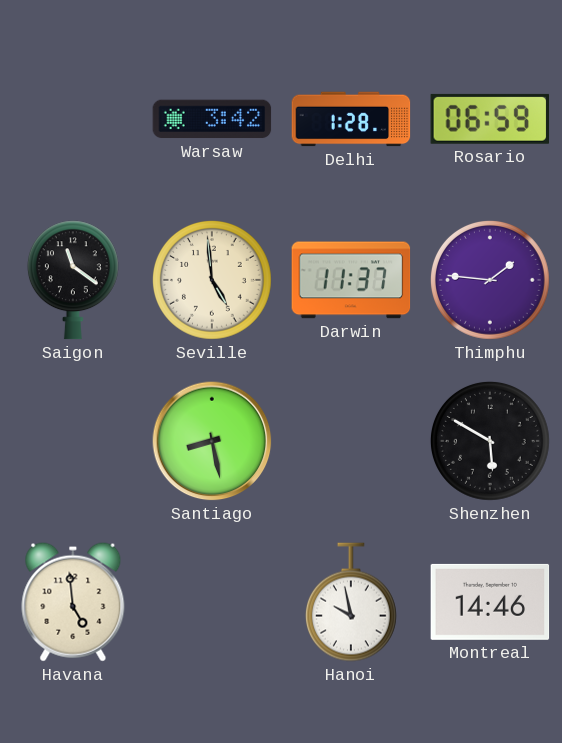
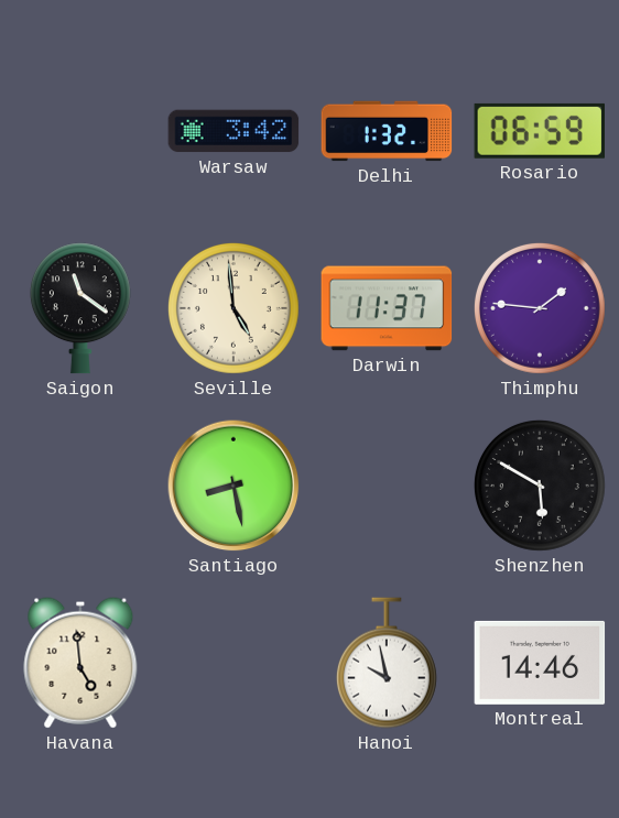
Delhi: 1:28 -> 1:32
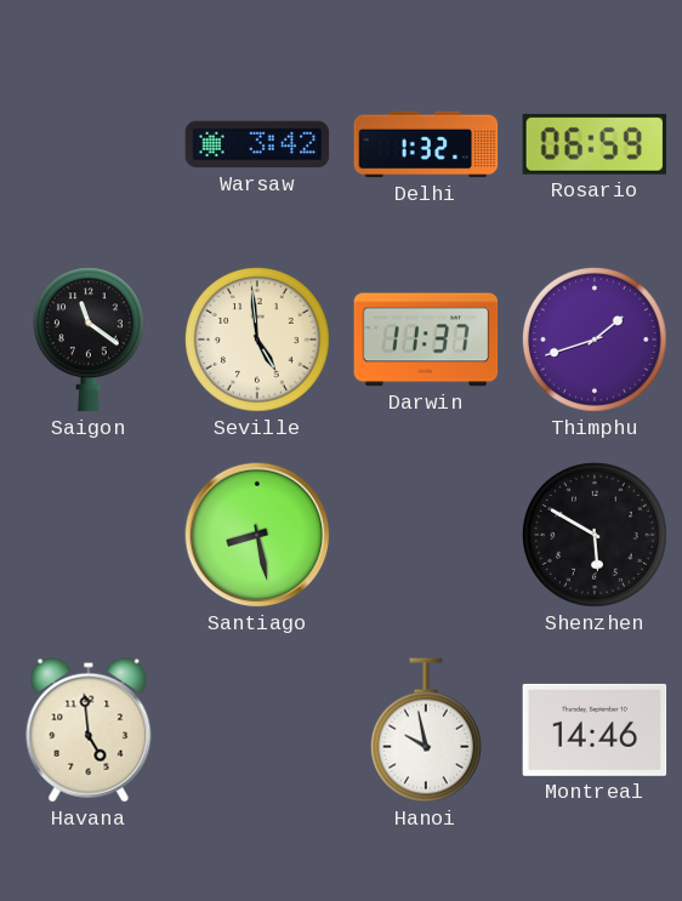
Thimphu: 1:46 -> 1:42
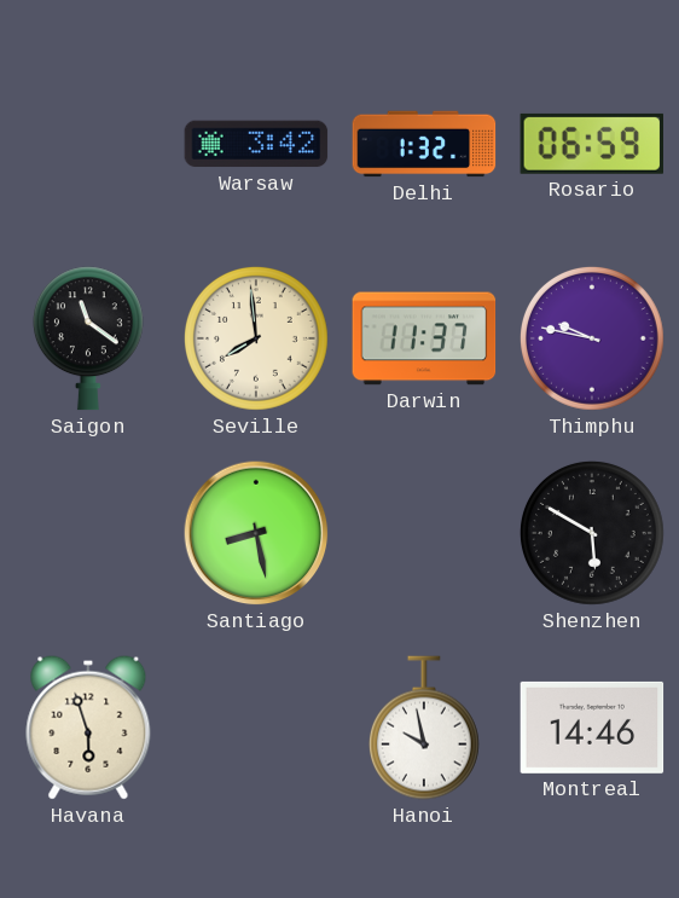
Seville: 4:59 -> 7:59
Thimphu: 1:42 -> 9:47
Havana: 4:59 -> 5:57
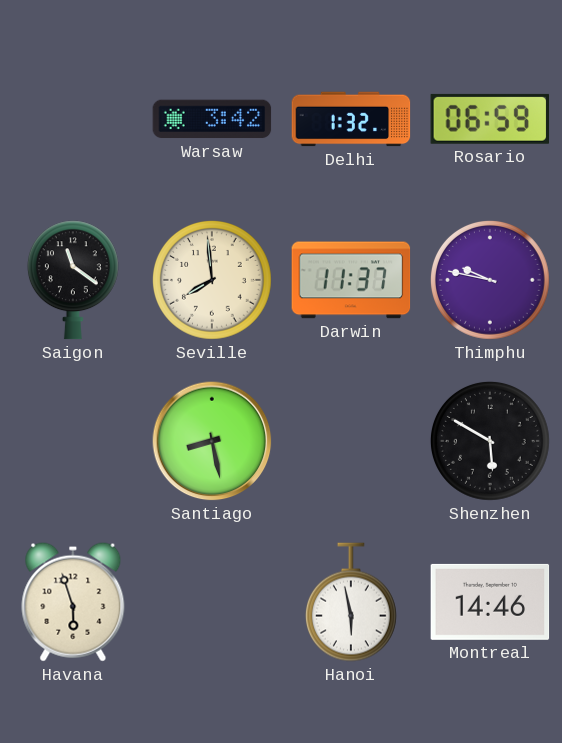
Hanoi: 9:58 -> 5:58
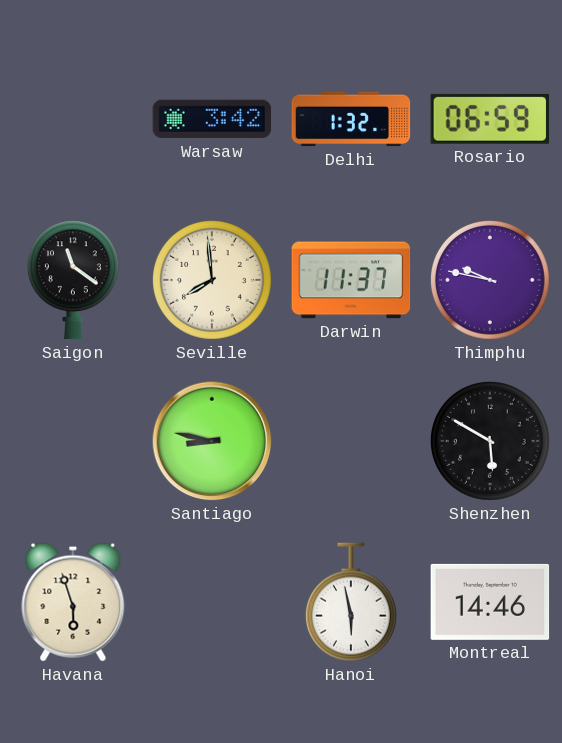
Santiago: 8:28 -> 8:47
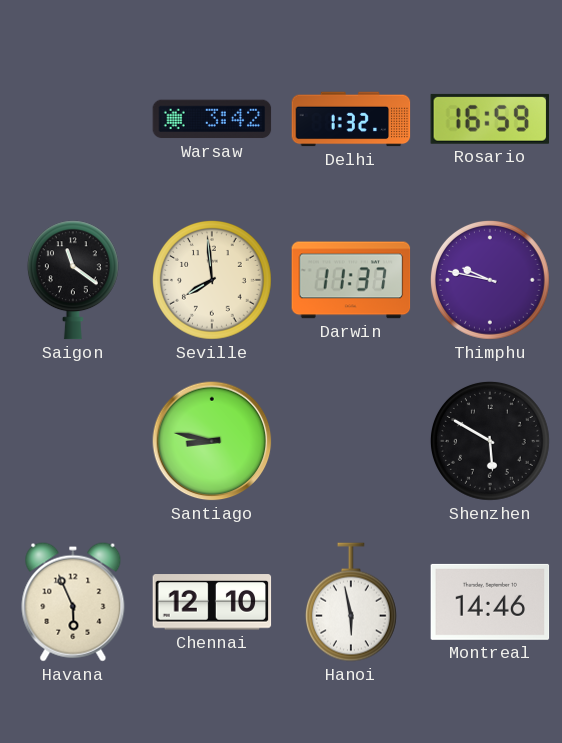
Rosario: 06:59 -> 16:59
Havana: 5:57 -> 5:56
Chennai: none -> 12:10
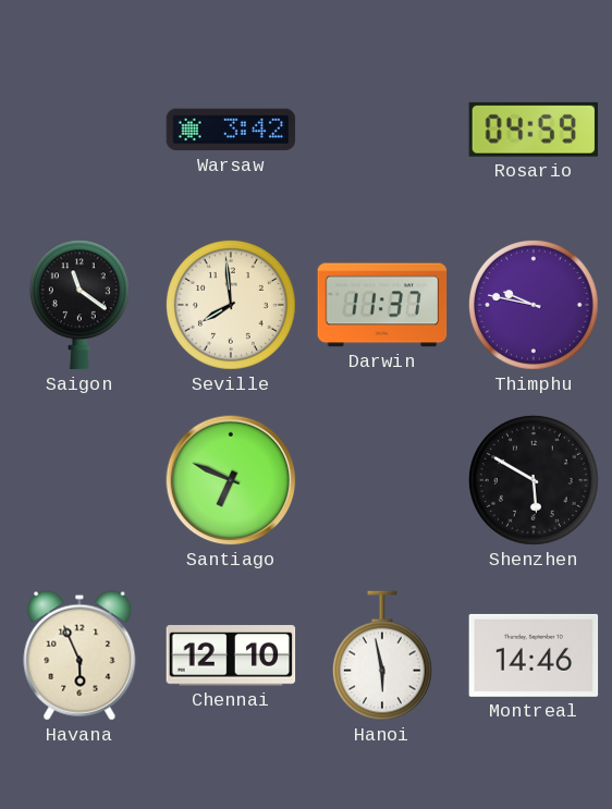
Delhi: 1:32 -> none
Rosario: 16:59 -> 04:59
Santiago: 8:47 -> 6:49
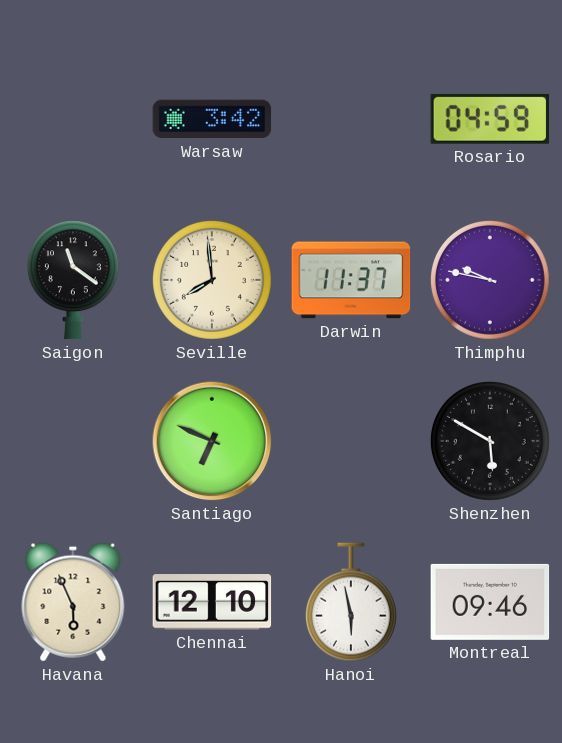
Montreal: 14:46 -> 09:46
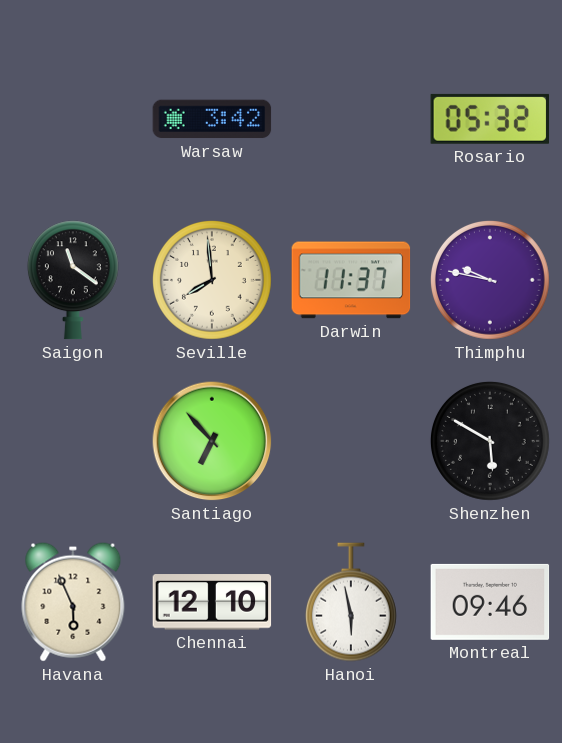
Rosario: 04:59 -> 05:32
Santiago: 6:49 -> 6:53
